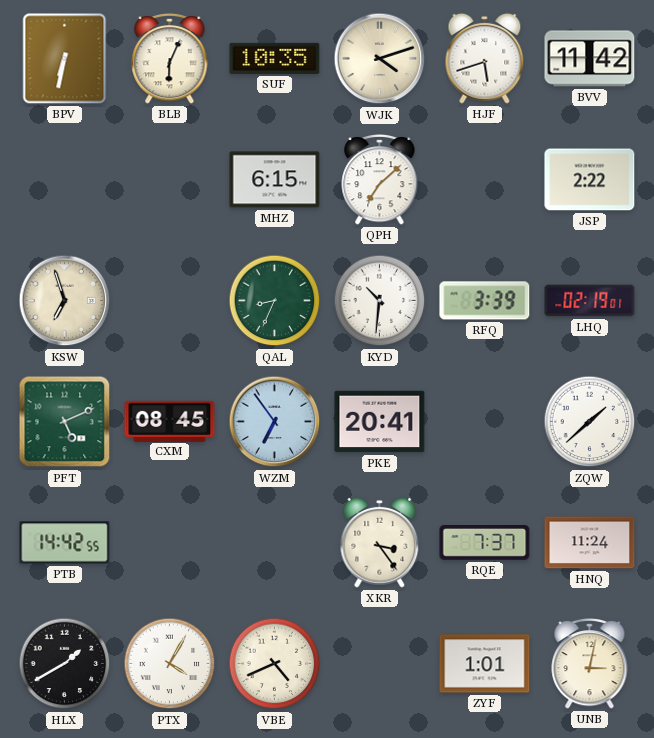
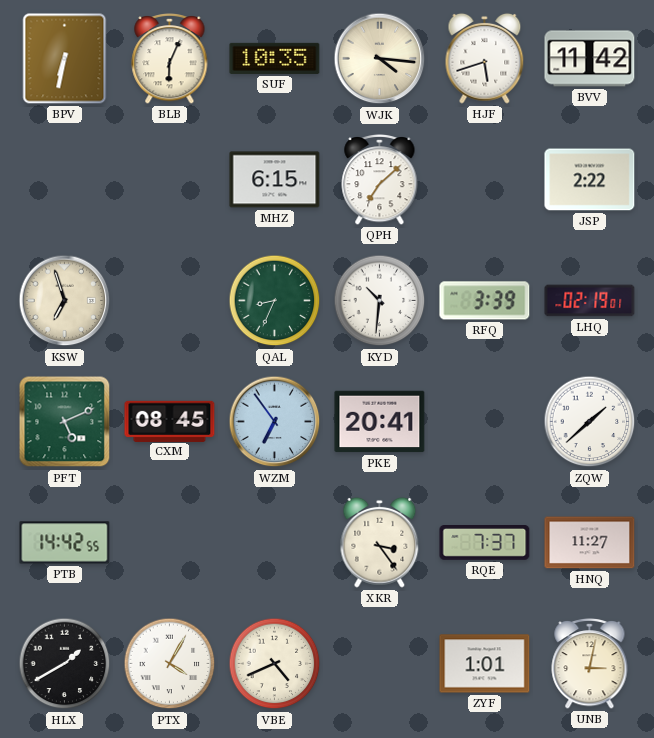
WJK: 4:12 -> 4:16
HNQ: 11:24 -> 11:27
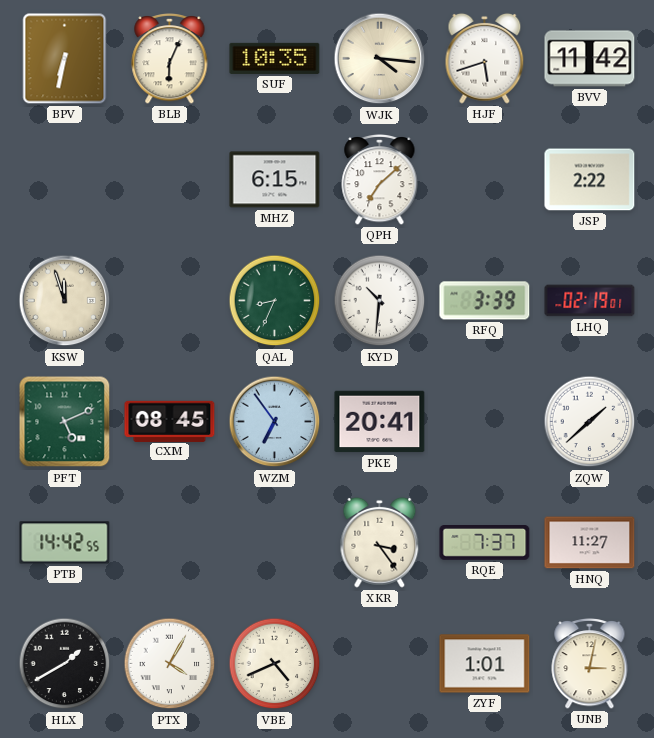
KSW: 6:57 -> 11:57
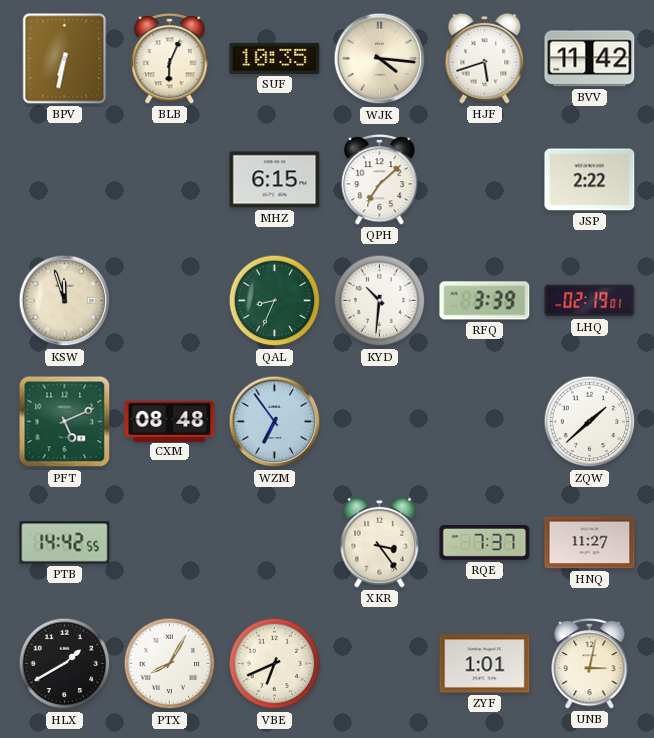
CXM: 08:45 -> 08:48
PKE: 20:41 -> none
PTX: 4:05 -> 8:05
VBE: 4:41 -> 6:41
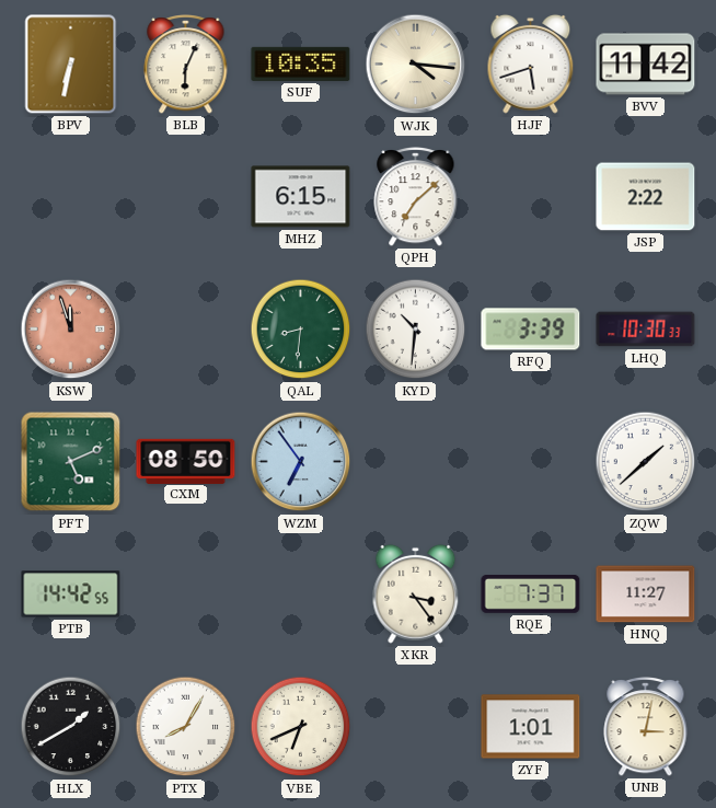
KSW dial: cream -> salmon
QAL: 8:34 -> 8:31
LHQ: 02:19 -> 10:30
CXM: 08:48 -> 08:50
